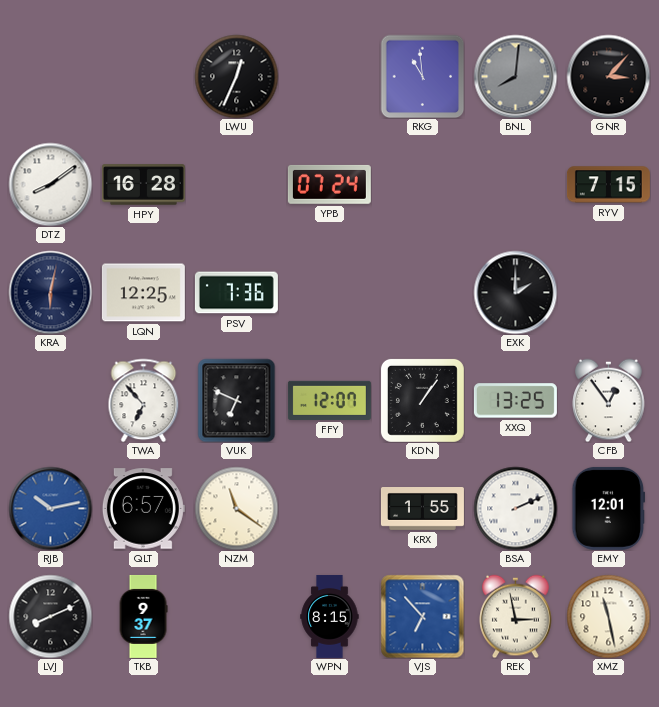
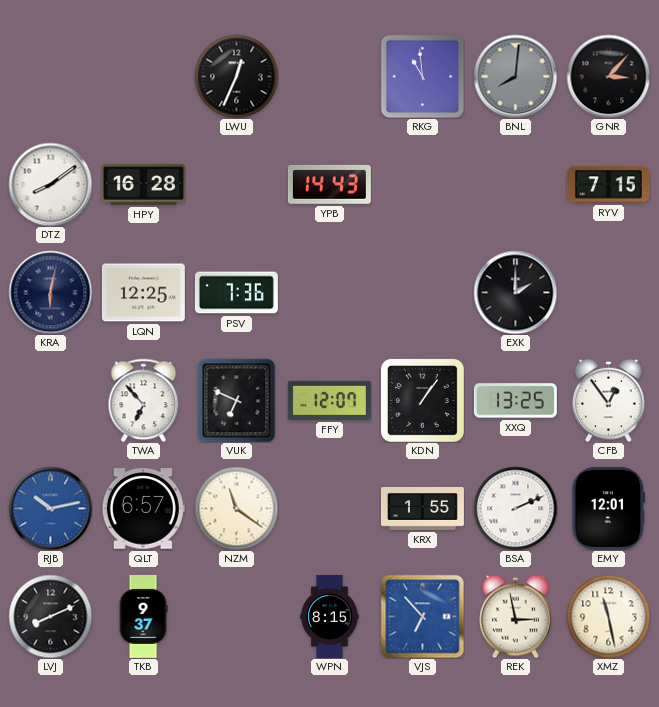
YPB: 07:24 -> 14:43
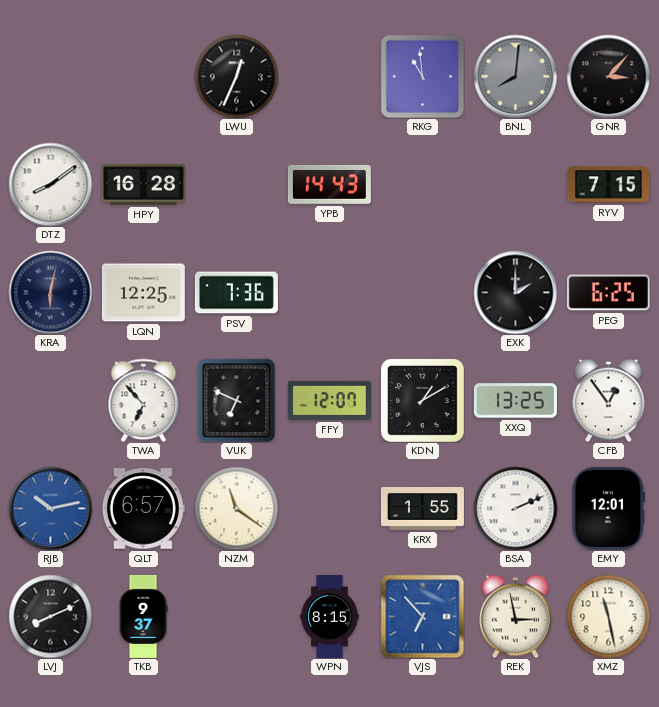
PEG: none -> 6:25
KDN: 1:06 -> 1:10
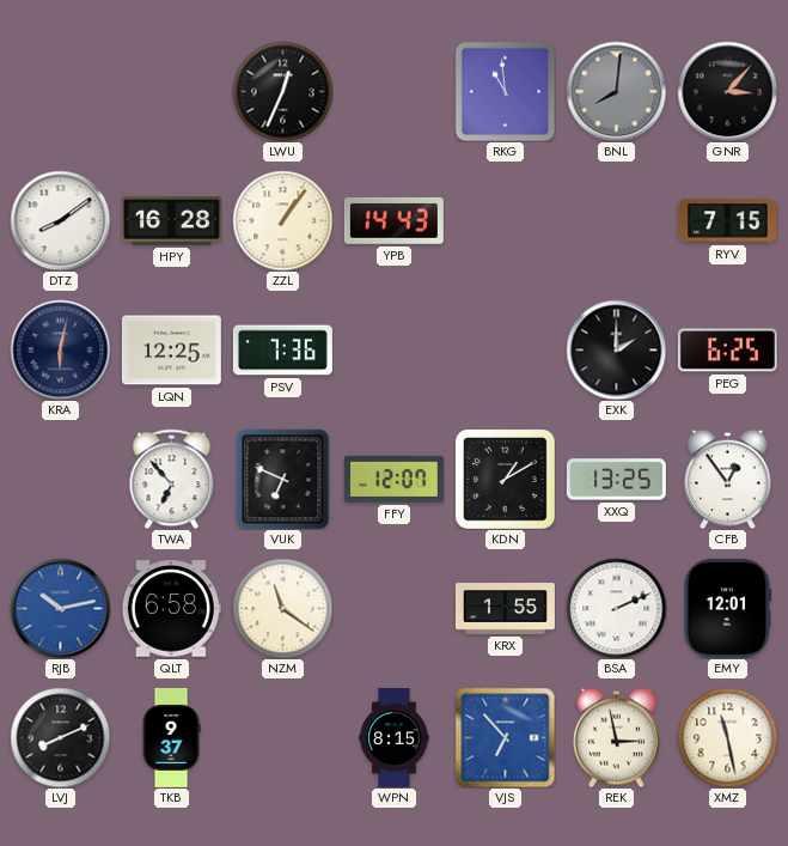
ZZL: none -> 1:06
QLT: 6:57 -> 6:58
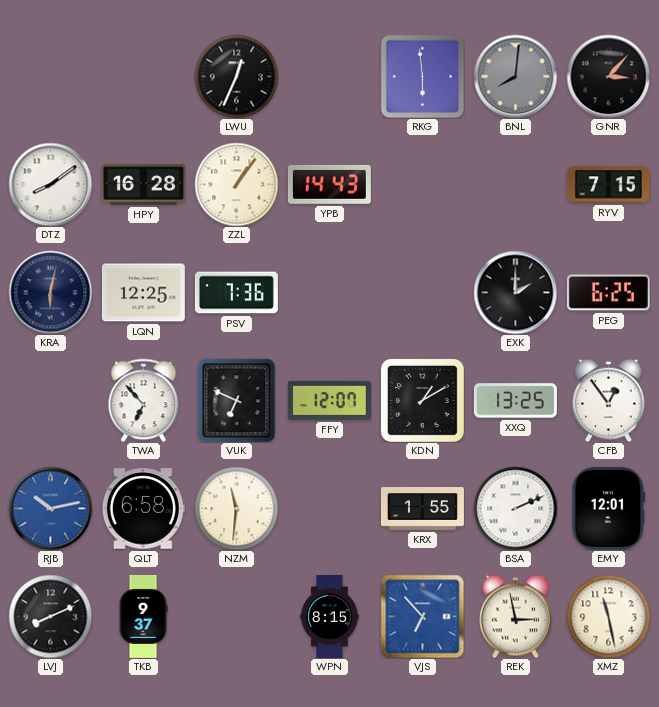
RKG: 10:59 -> 5:59
NZM: 11:21 -> 11:31
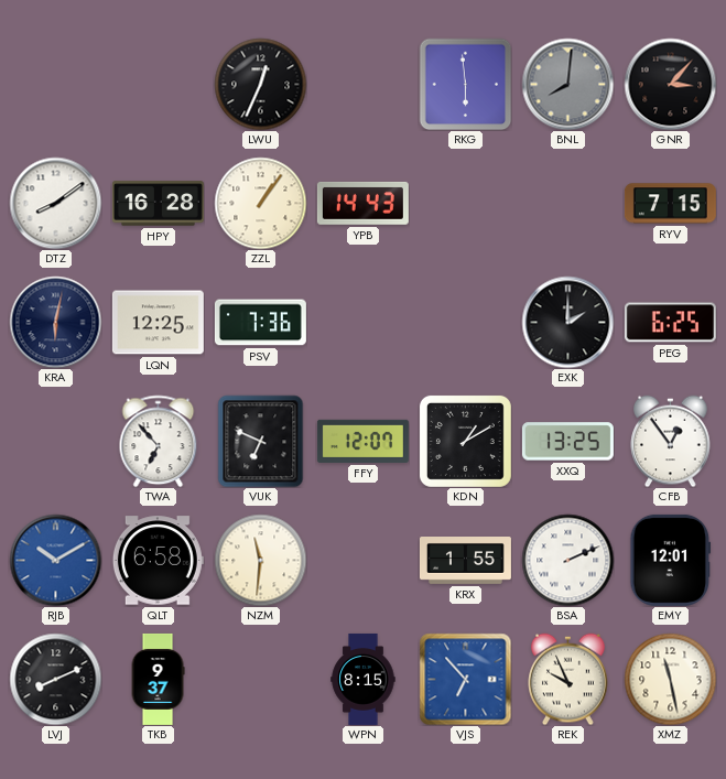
RJB: 10:13 -> 10:10
REK: 2:58 -> 9:56
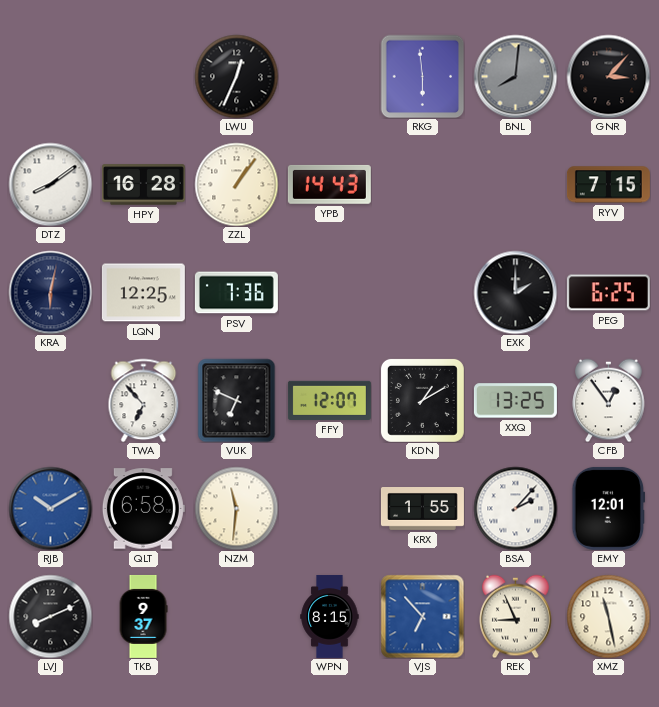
BSA: 2:11 -> 2:07
REK: 9:56 -> 8:56
